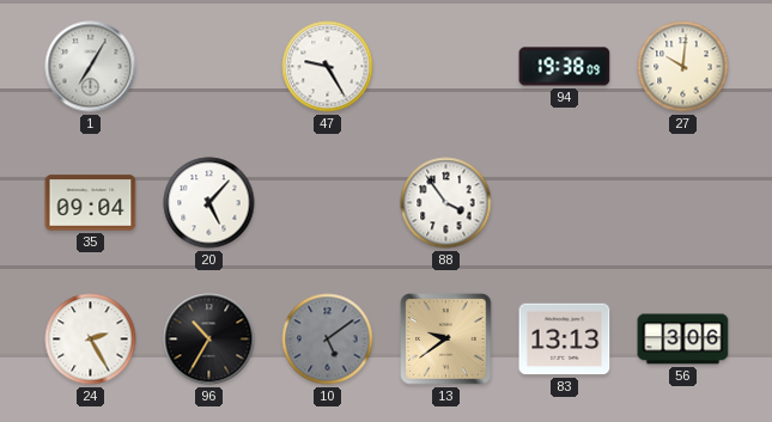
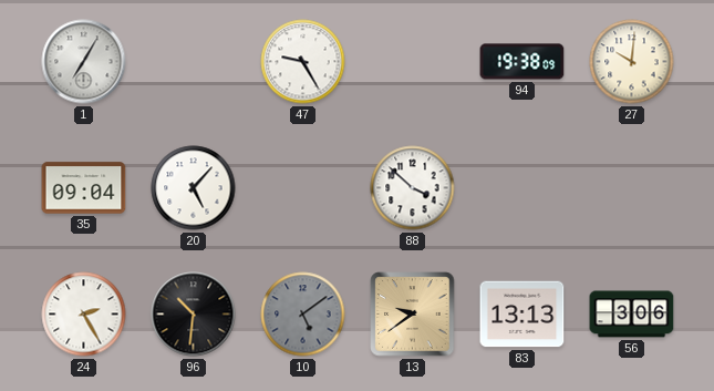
88: 3:54 -> 3:52
96: 10:35 -> 10:31
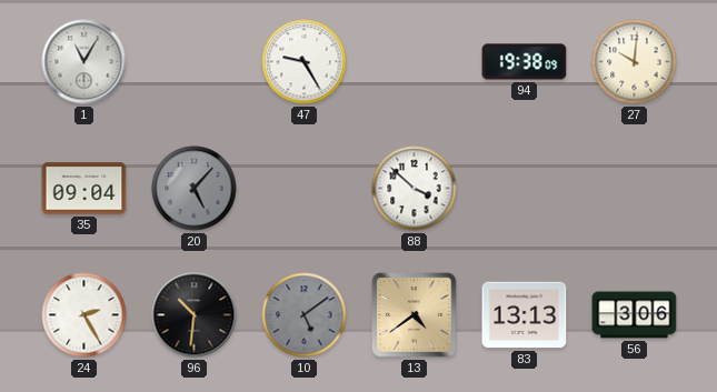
1: 7:05 -> 11:05
20 dial: white -> grey
13: 9:39 -> 4:39
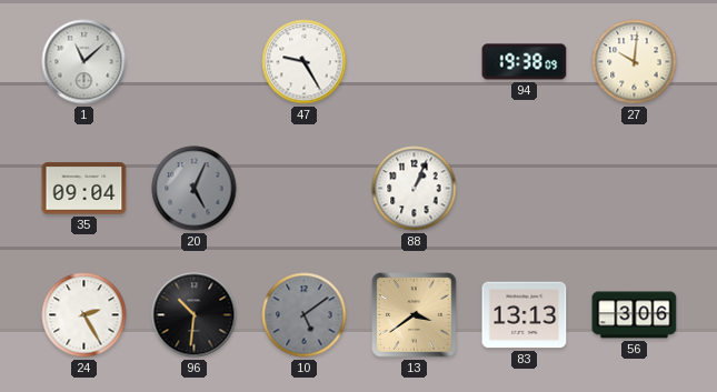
1: 11:05 -> 11:08
20: 5:07 -> 5:04
88: 3:52 -> 1:04
13: 4:39 -> 3:39
